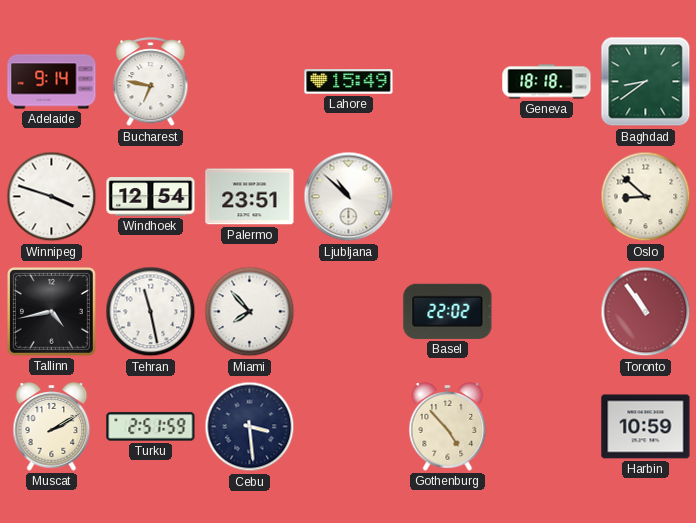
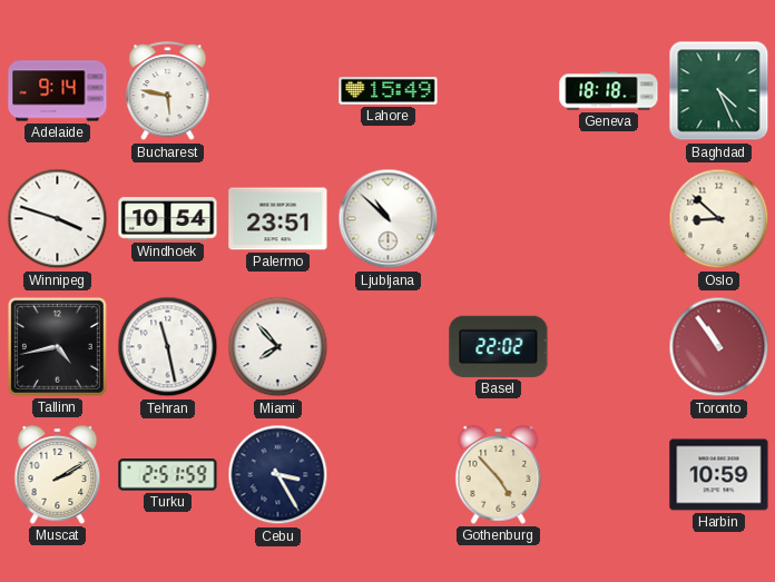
Bucharest: 6:47 -> 5:47
Baghdad: 8:39 -> 4:26
Windhoek: 12:54 -> 10:54
Cebu: 3:29 -> 3:25
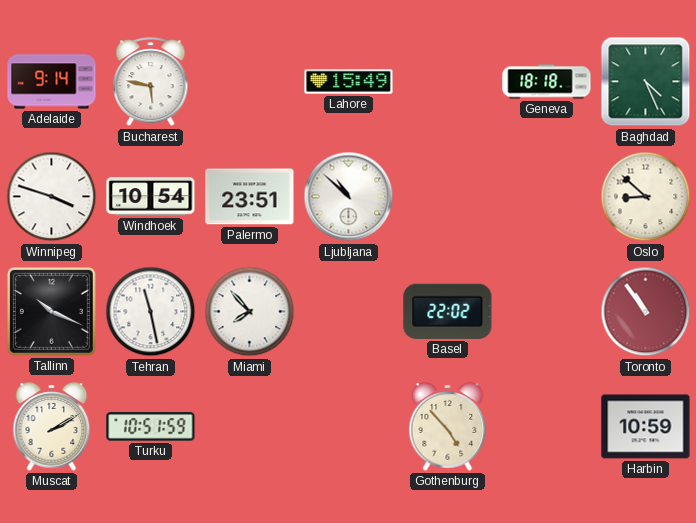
Tallinn: 4:43 -> 10:19
Turku: 2:51 -> 10:51
Cebu: 3:25 -> none
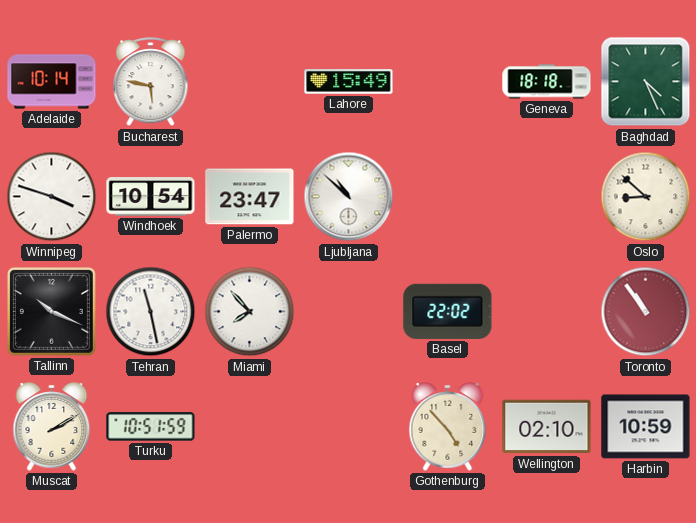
Adelaide: 9:14 -> 10:14
Palermo: 23:51 -> 23:47
Wellington: none -> 02:10
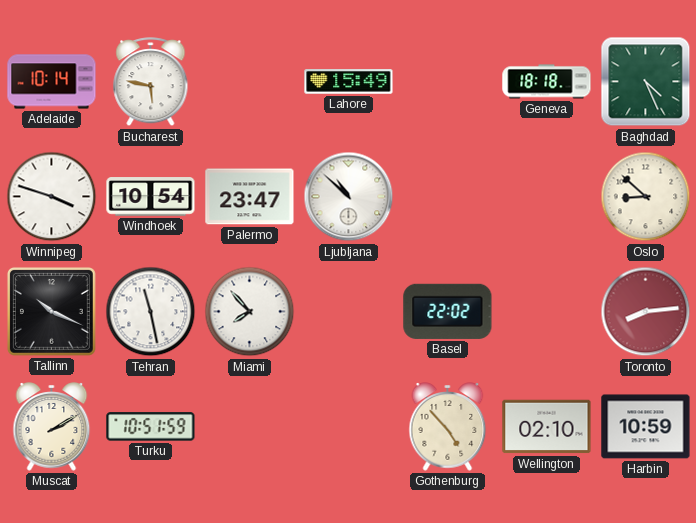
Toronto: 10:54 -> 8:14
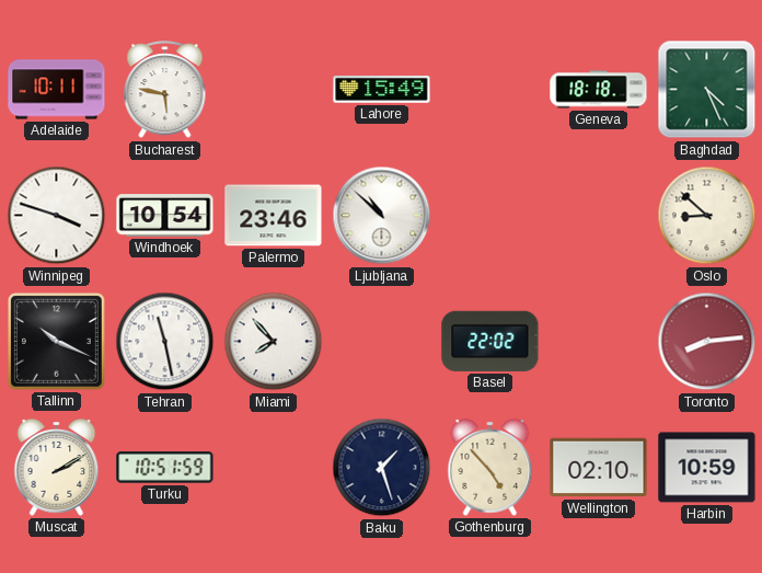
Adelaide: 10:14 -> 10:11
Palermo: 23:47 -> 23:46
Baku: none -> 1:27
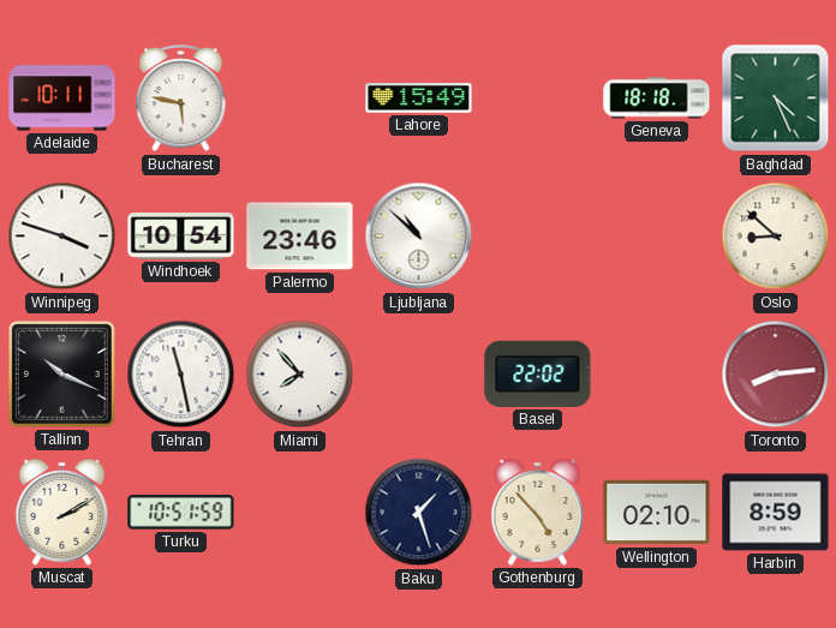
Harbin: 10:59 -> 8:59
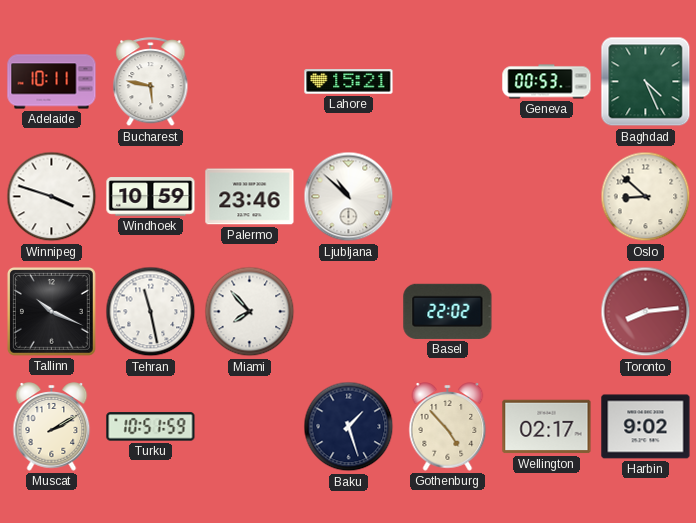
Lahore: 15:49 -> 15:21
Geneva: 18:18 -> 00:53
Windhoek: 10:54 -> 10:59
Wellington: 02:10 -> 02:17
Harbin: 8:59 -> 9:02
